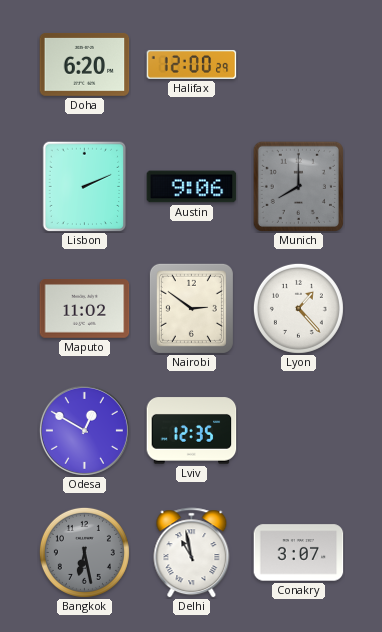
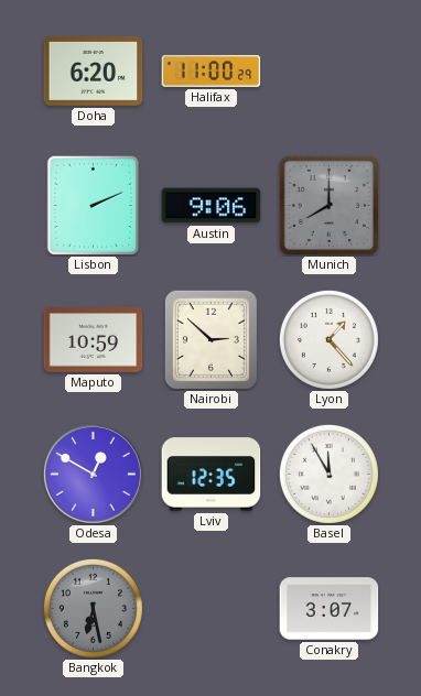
Halifax: 12:00 -> 11:00
Maputo: 11:02 -> 10:59
Nairobi: 2:51 -> 2:52
Basel: none -> 11:55
Delhi: 10:58 -> none
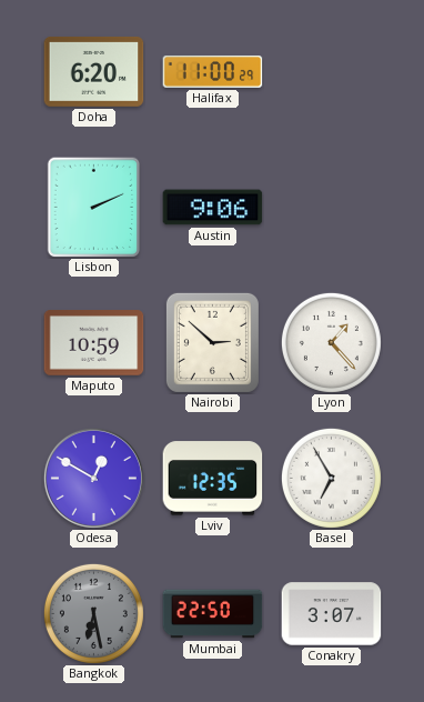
Munich: 8:00 -> none
Basel: 11:55 -> 6:55
Mumbai: none -> 22:50
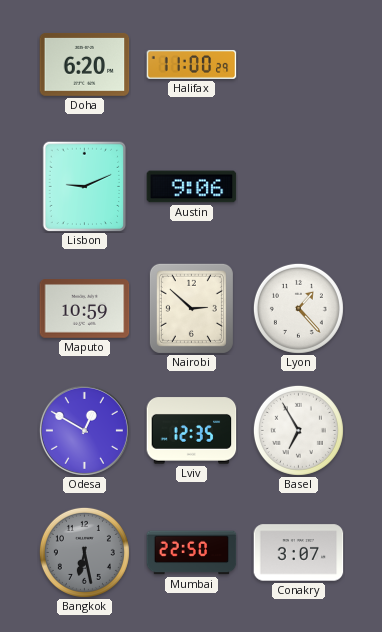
Lisbon: 2:11 -> 9:11
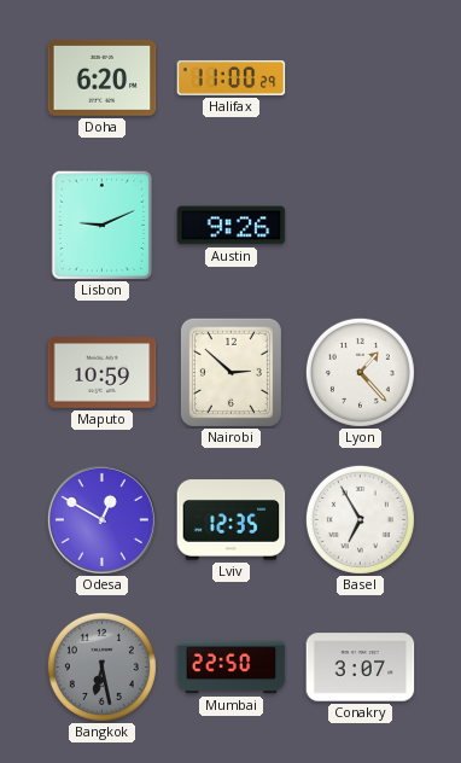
Austin: 9:06 -> 9:26
